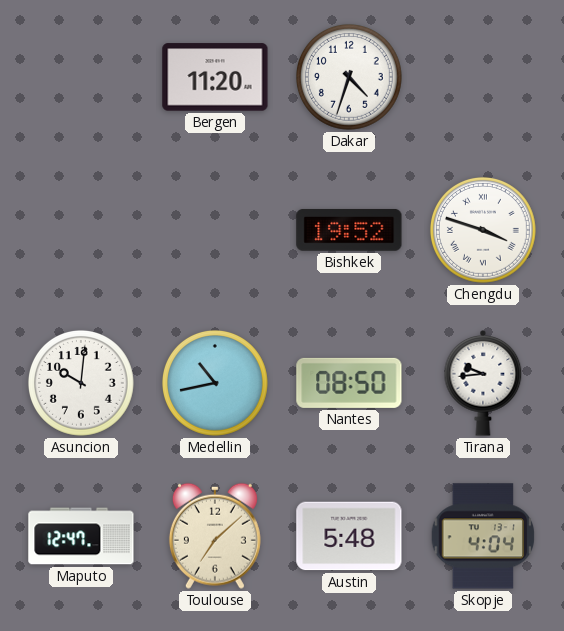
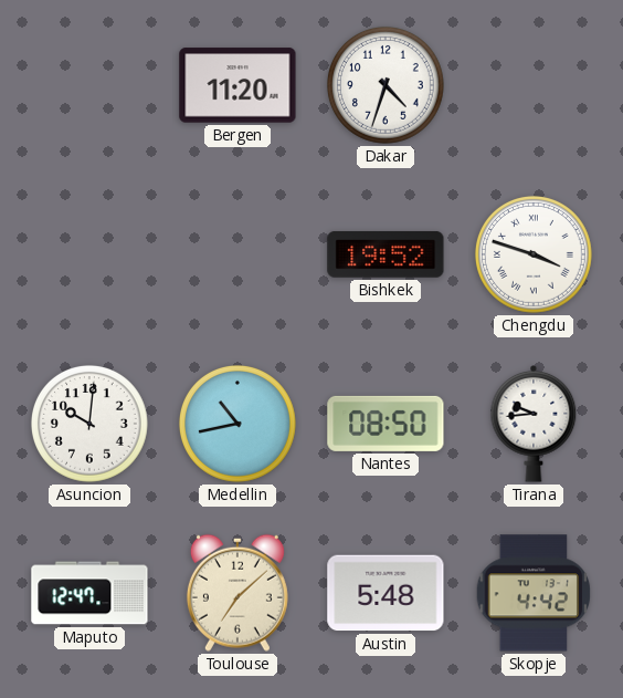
Skopje: 4:04 -> 4:42
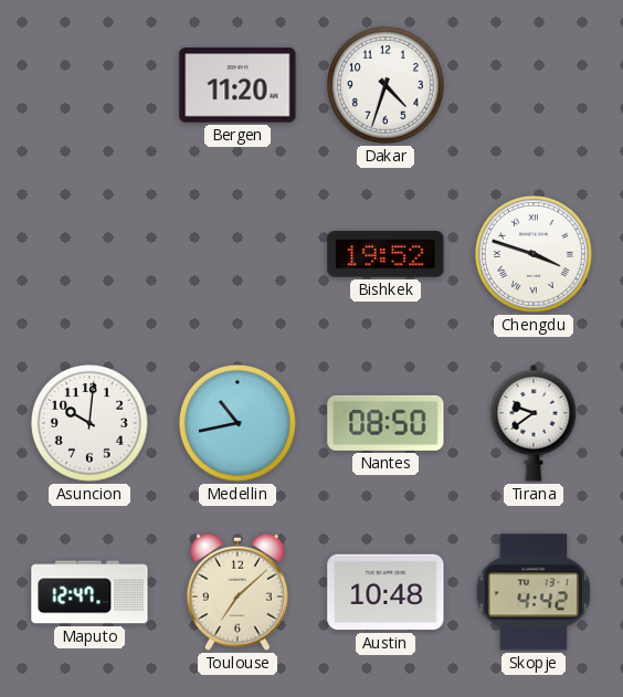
Tirana: 9:44 -> 9:39
Austin: 5:48 -> 10:48
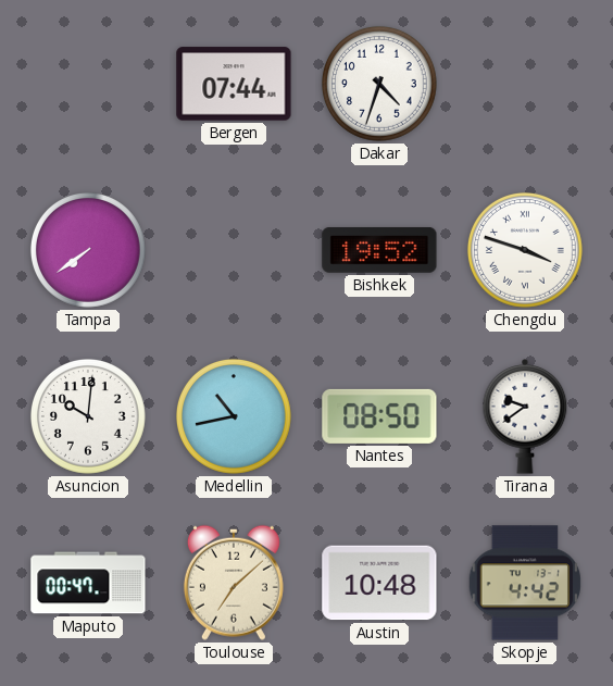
Bergen: 11:20 -> 07:44
Tampa: none -> 7:39
Maputo: 12:47 -> 00:47
